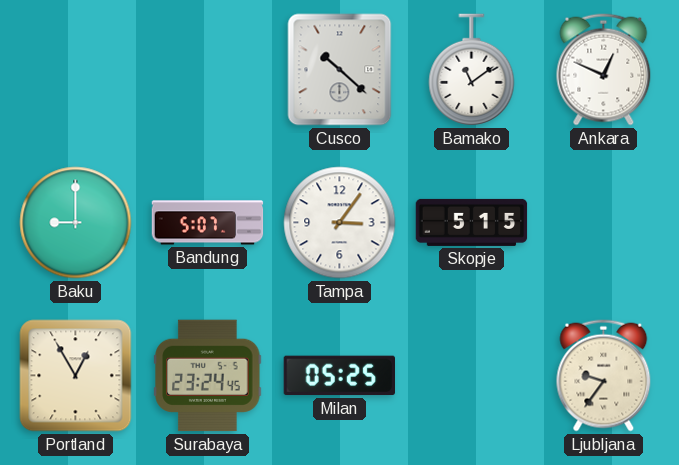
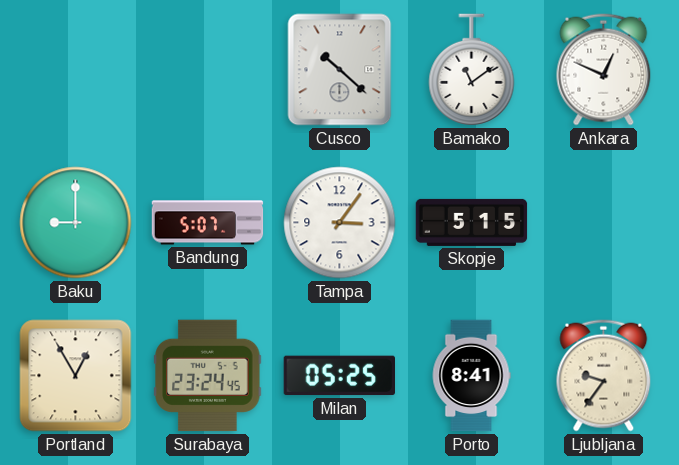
Porto: none -> 8:41
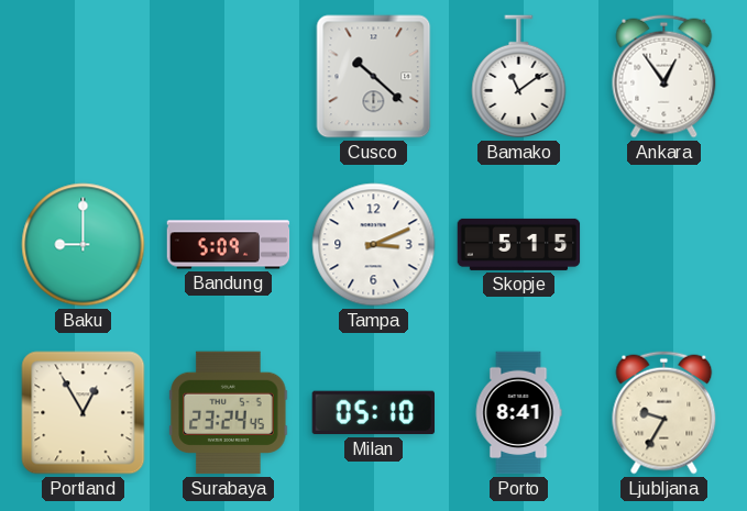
Ankara: 12:49 -> 12:54
Bandung: 5:07 -> 5:09
Tampa: 3:06 -> 3:11
Milan: 05:25 -> 05:10
Ljubljana: 9:36 -> 9:35
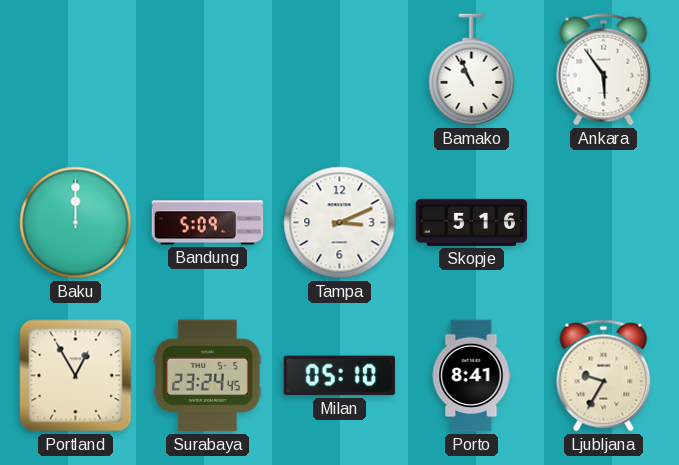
Cusco: 10:22 -> none
Bamako: 11:09 -> 10:56
Ankara: 12:54 -> 5:54
Baku: 9:00 -> 12:00
Skopje: 5:15 -> 5:16
